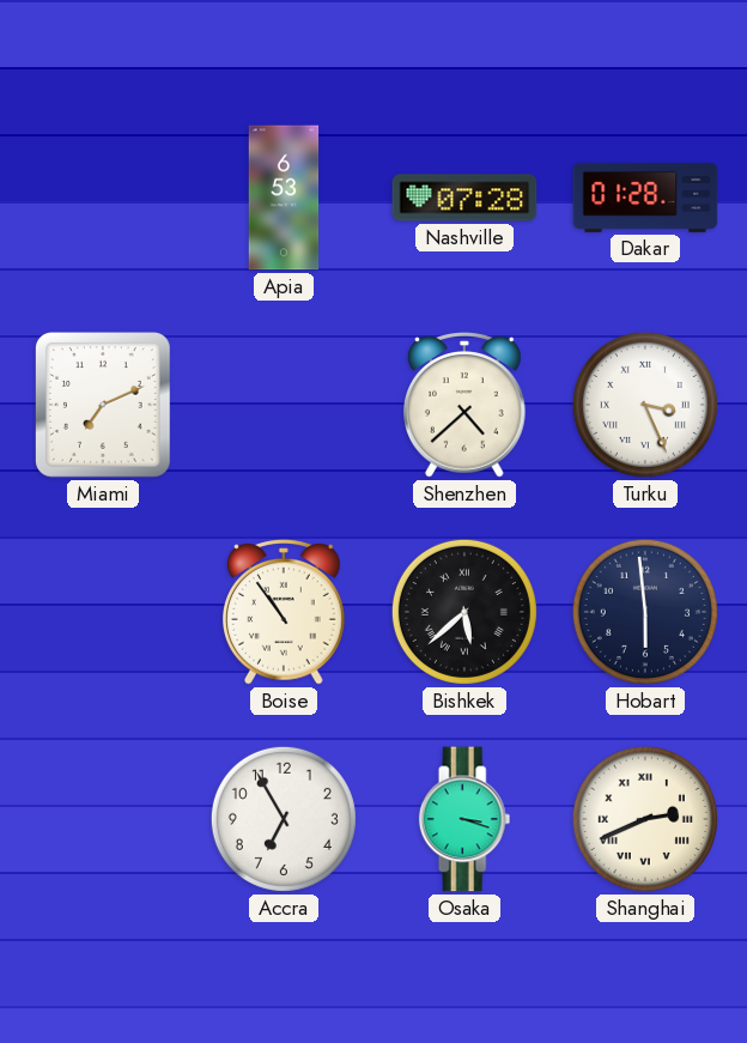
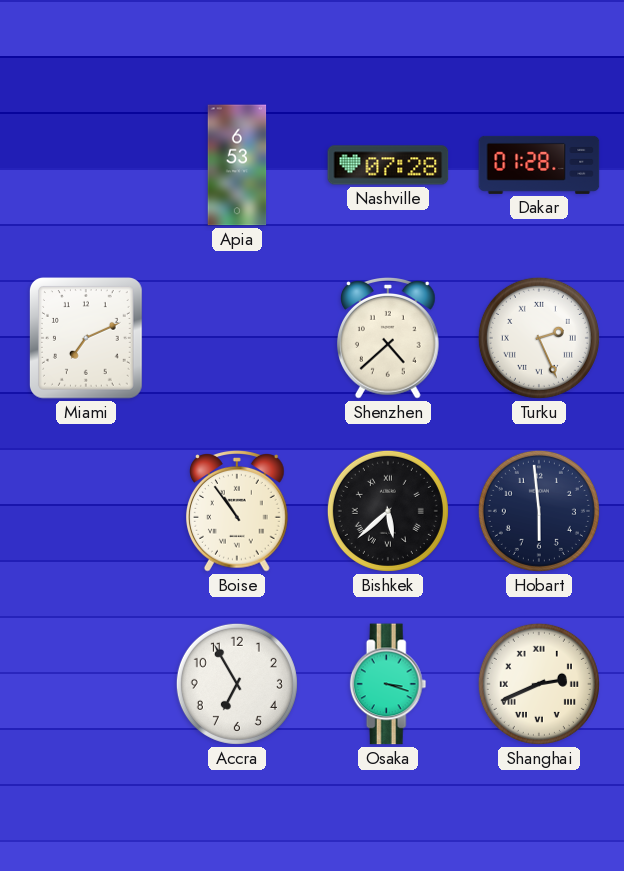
Turku: 3:26 -> 2:26
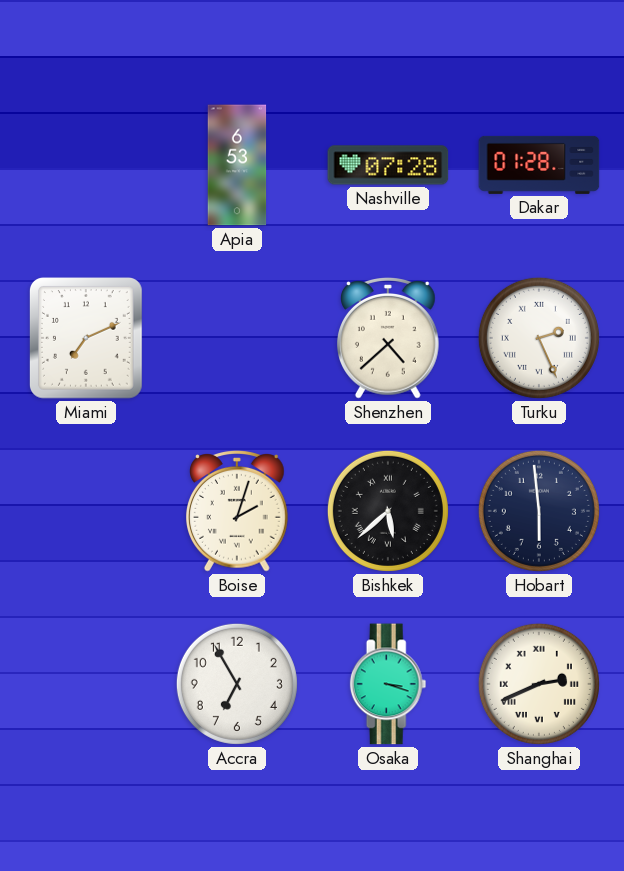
Boise: 10:54 -> 2:03
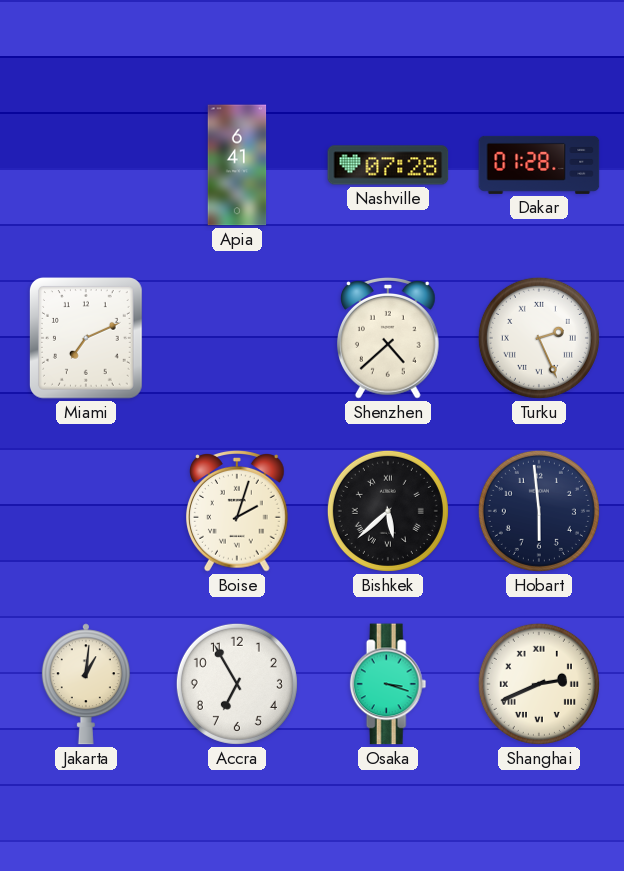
Apia: 6:53 -> 6:41
Jakarta: none -> 1:01
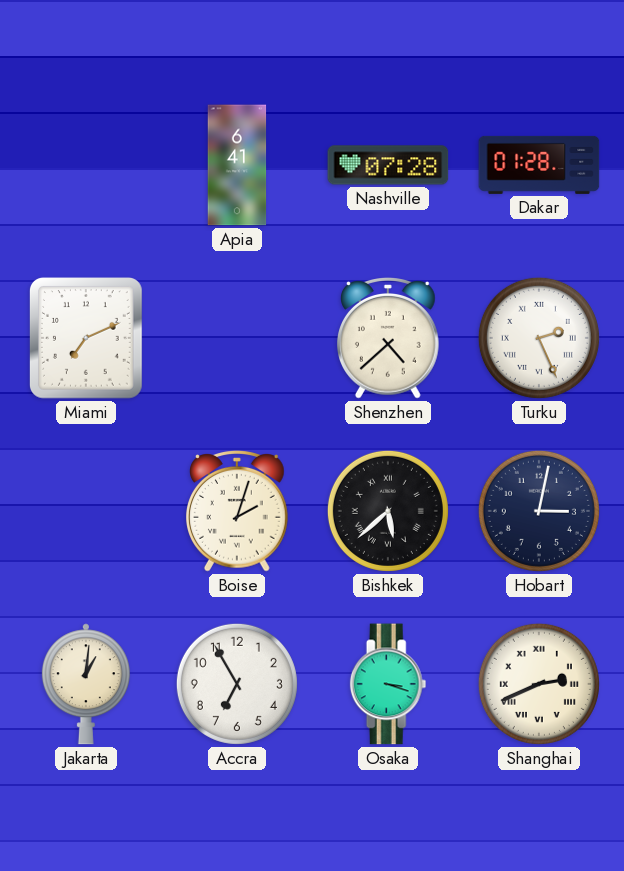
Hobart: 5:59 -> 3:02
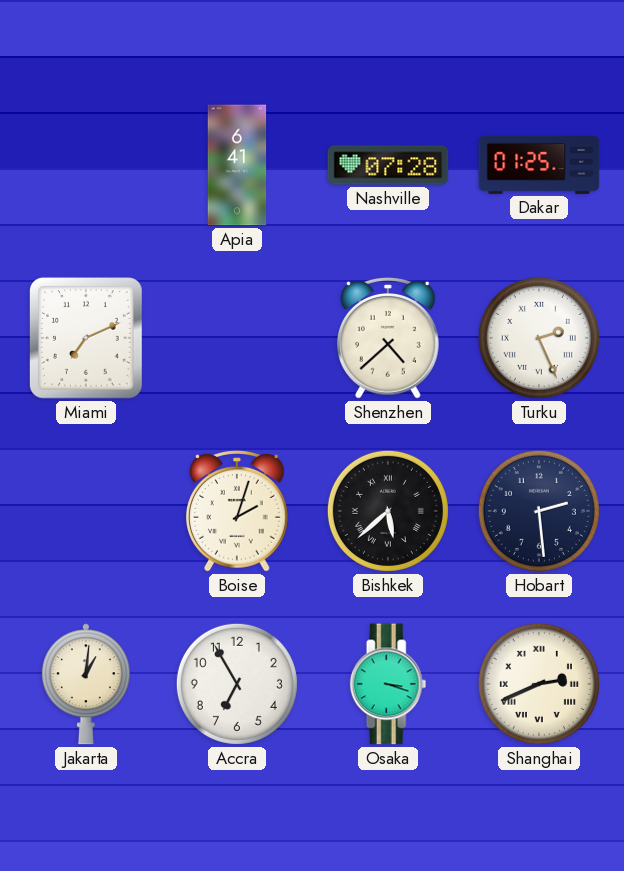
Dakar: 01:28 -> 01:25
Hobart: 3:02 -> 2:29
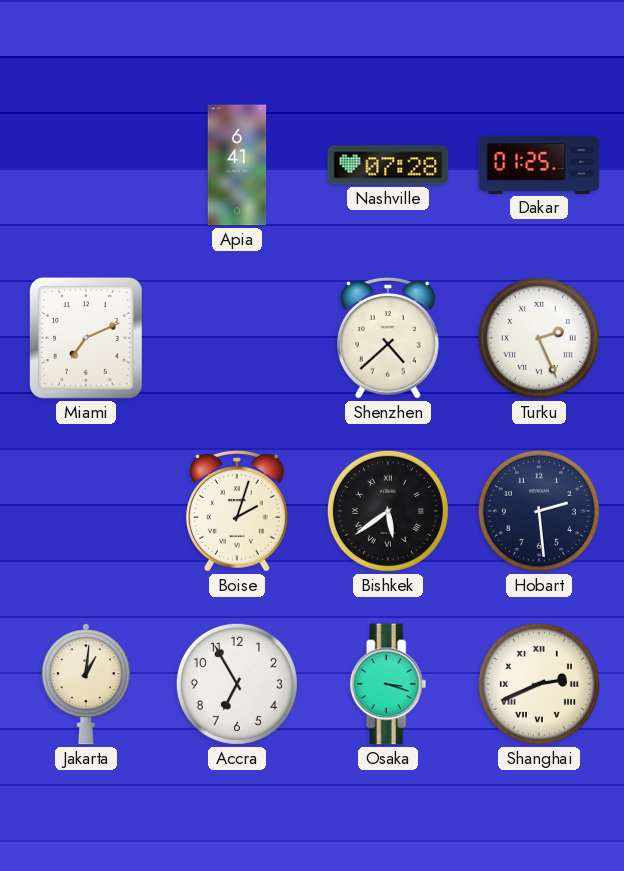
Bishkek: 5:38 -> 5:39
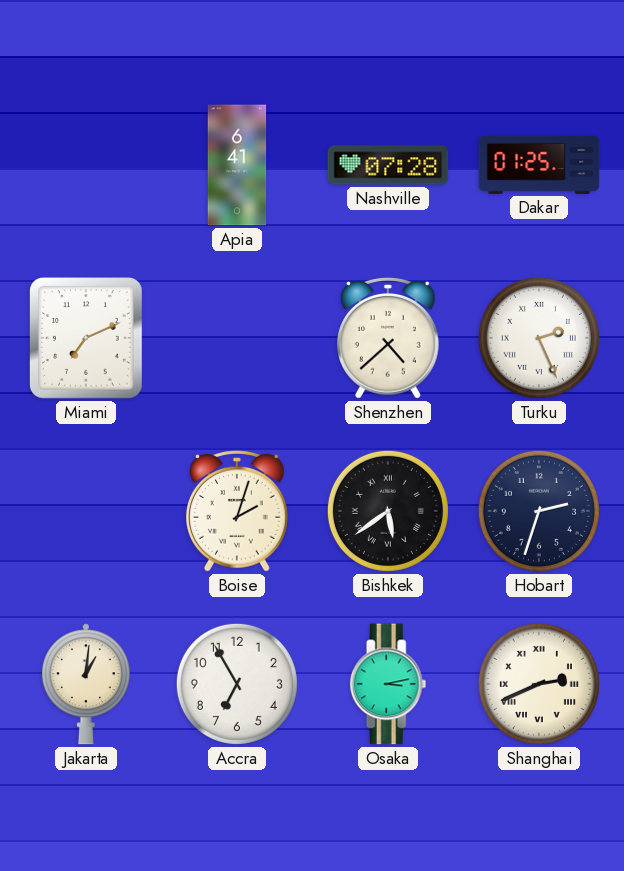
Hobart: 2:29 -> 2:33
Osaka: 3:18 -> 3:13
